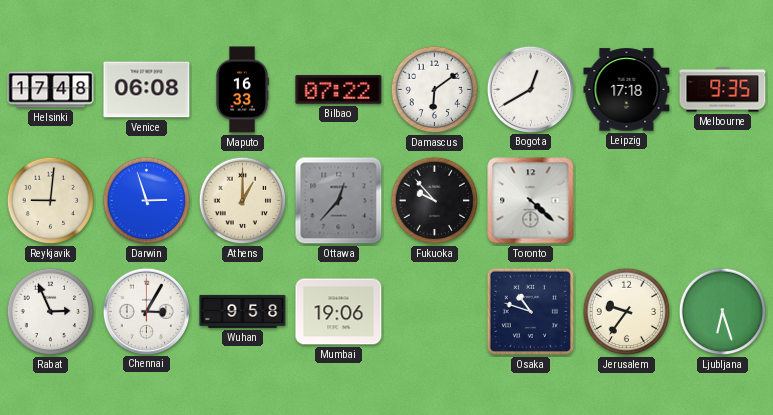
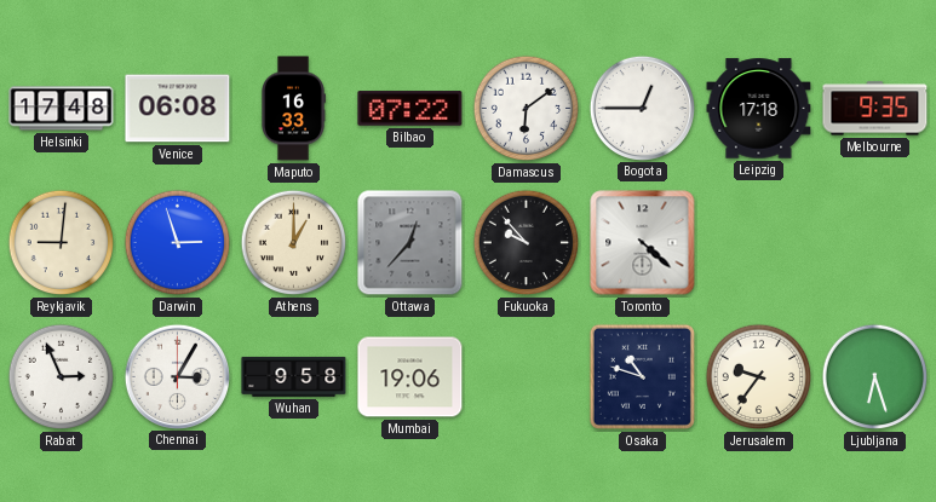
Bogota: 12:40 -> 12:45
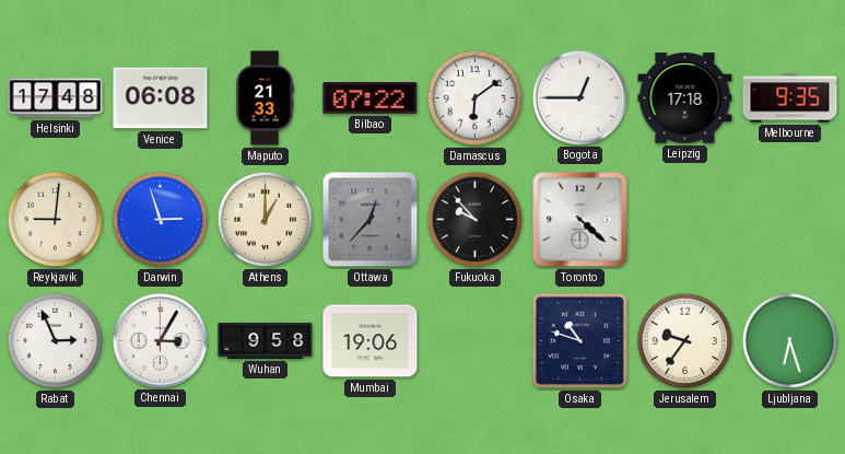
Maputo: 16:33 -> 21:33
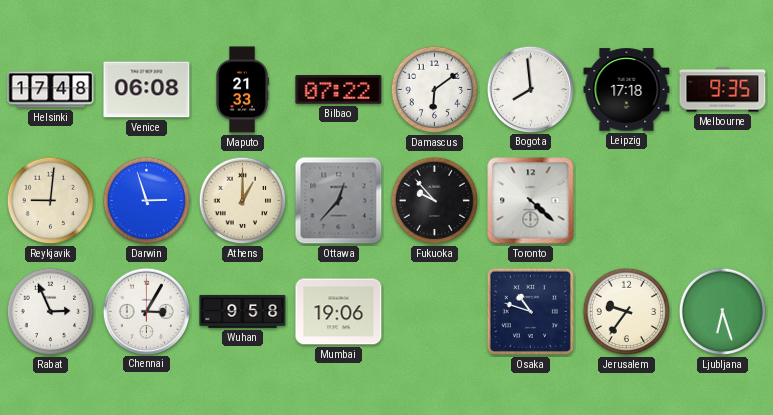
Bogota: 12:45 -> 7:59
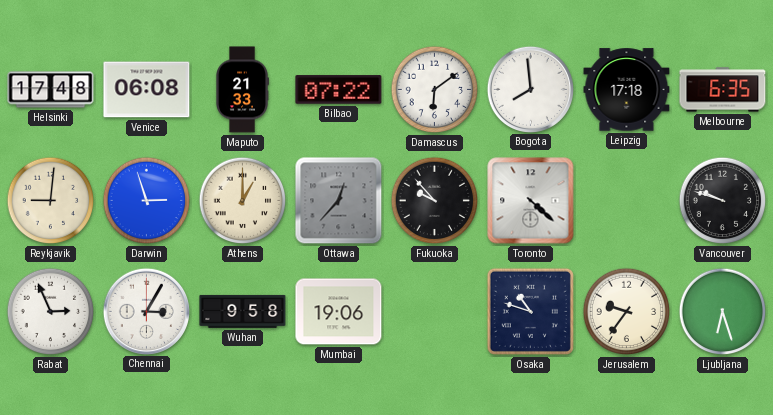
Melbourne: 9:35 -> 6:35
Vancouver: none -> 9:48
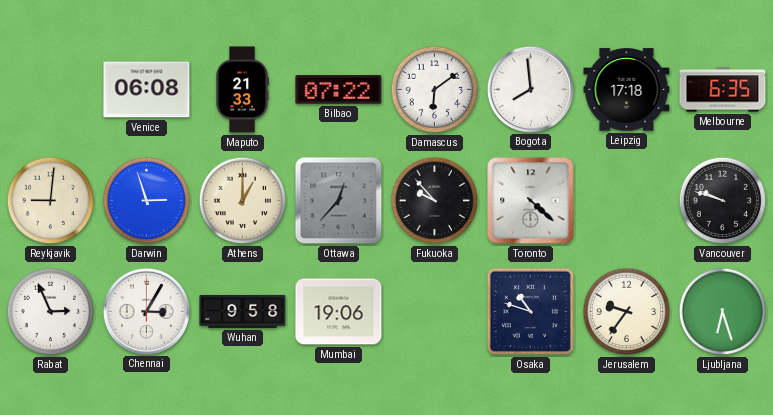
Helsinki: 17:48 -> none
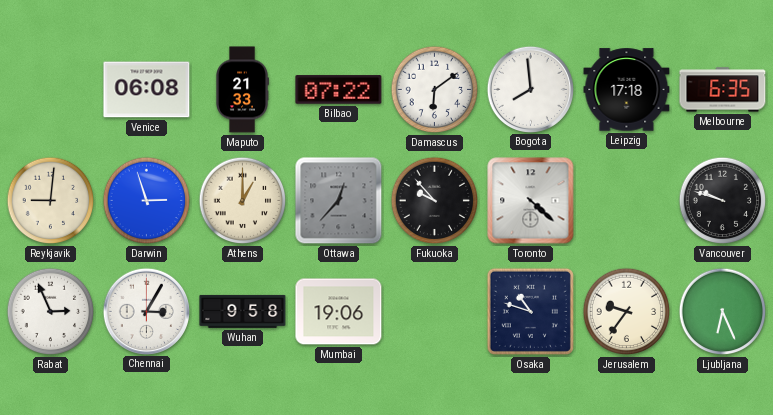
Ljubljana: 6:27 -> 6:26
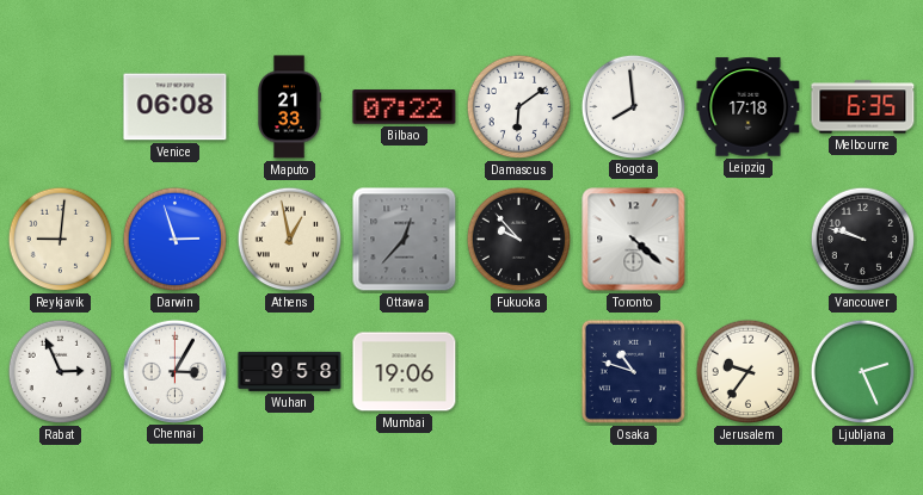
Athens: 1:00 -> 12:58
Ljubljana: 6:26 -> 2:26
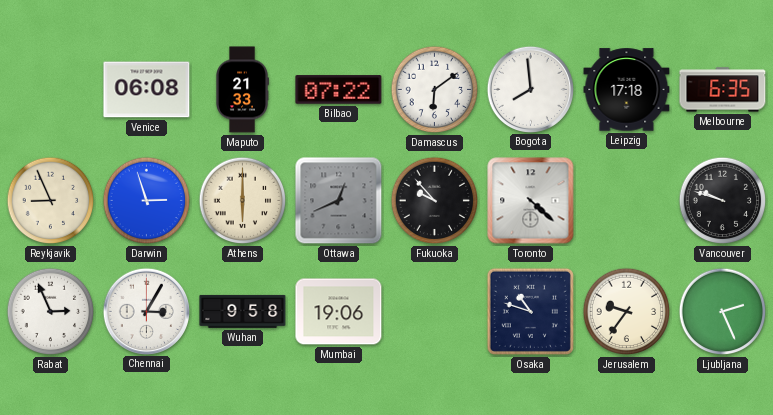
Reykjavik: 9:01 -> 8:56
Athens: 12:58 -> 6:00
Ottawa: 12:37 -> 12:41
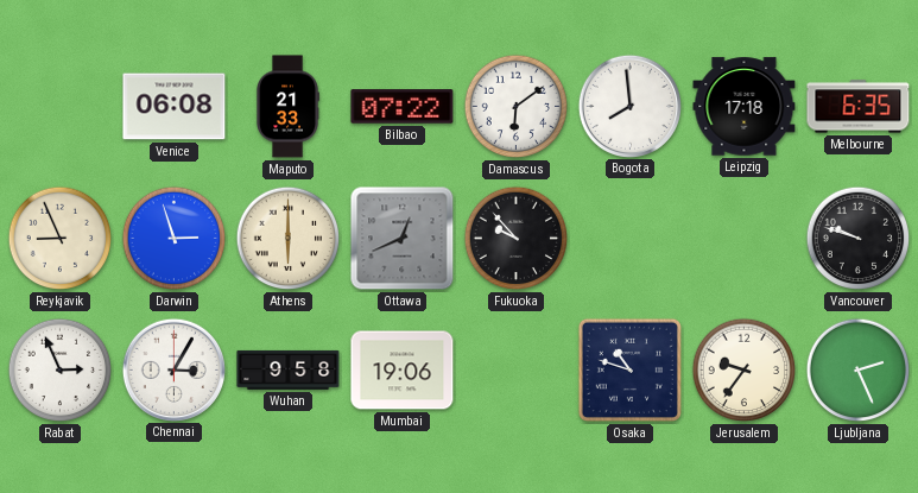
Toronto: 4:22 -> none
